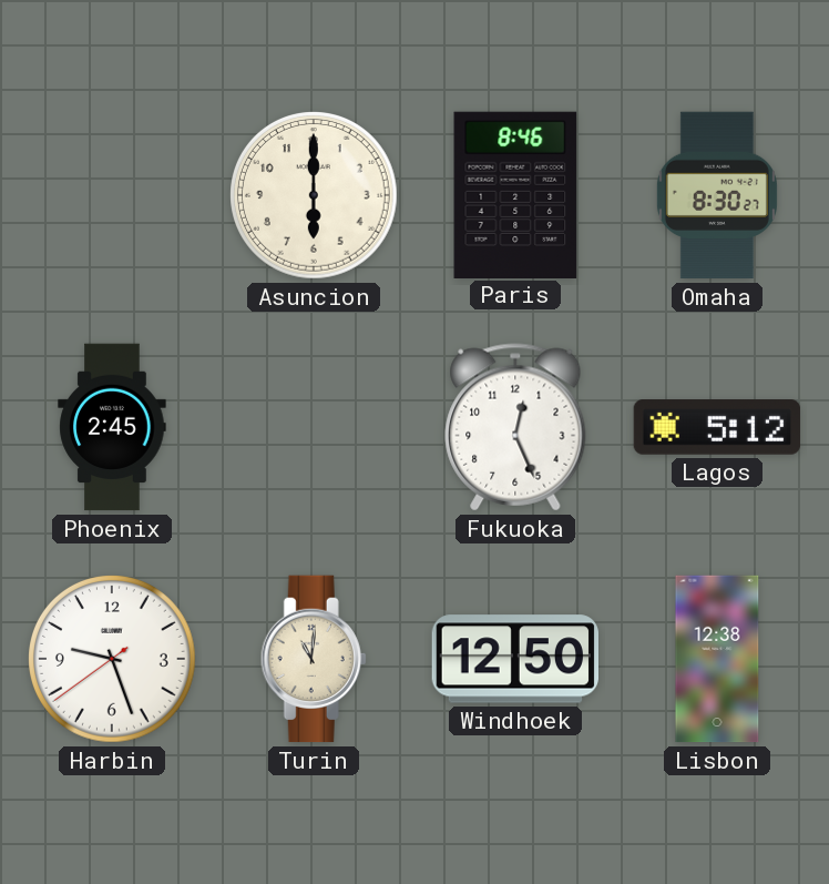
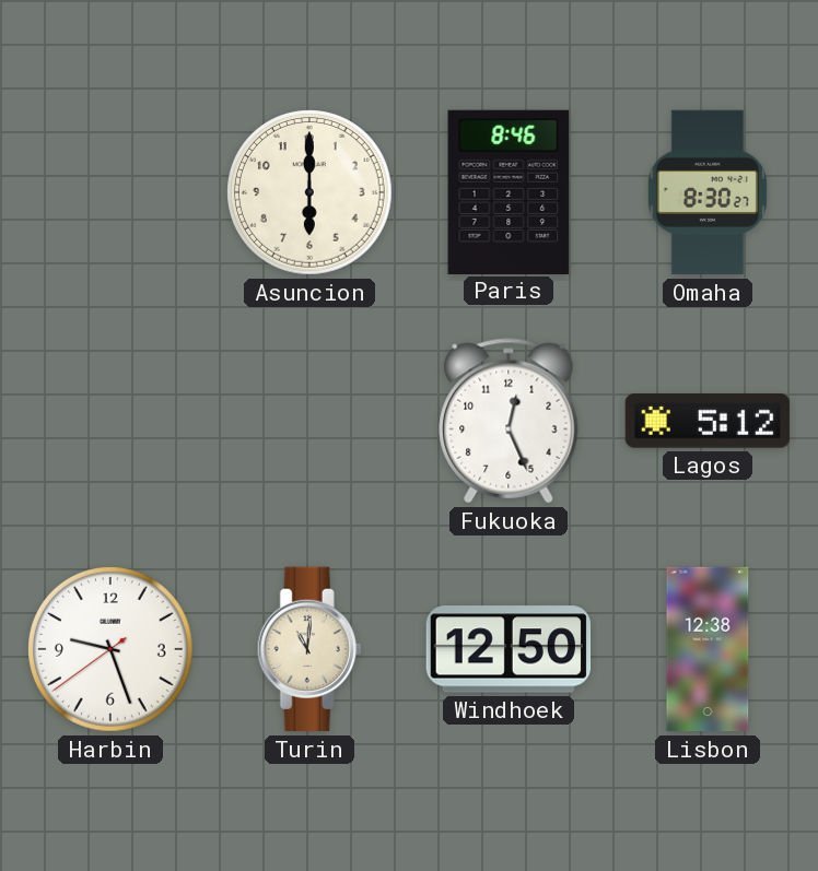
Phoenix: 2:45 -> none
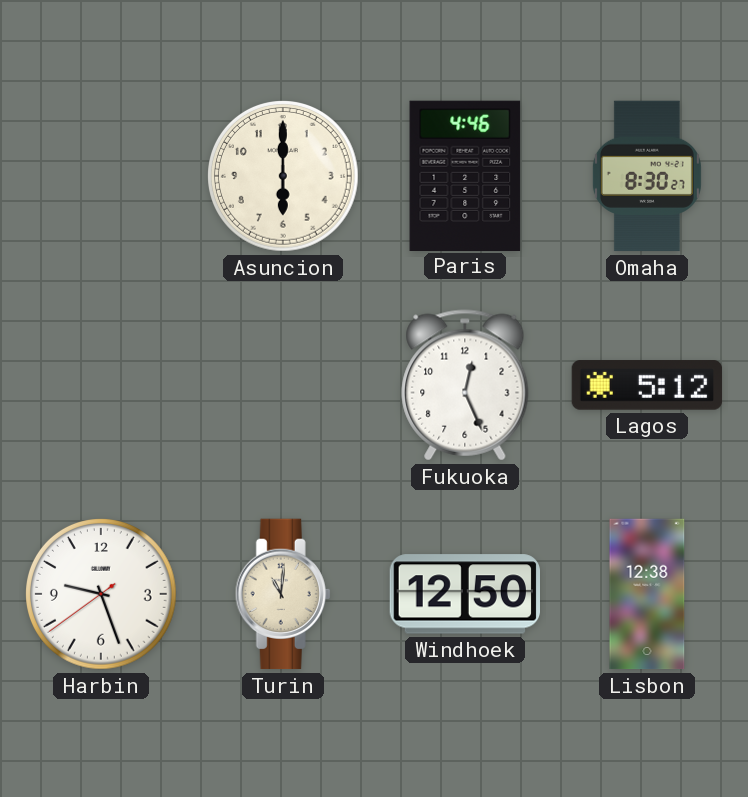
Paris: 8:46 -> 4:46
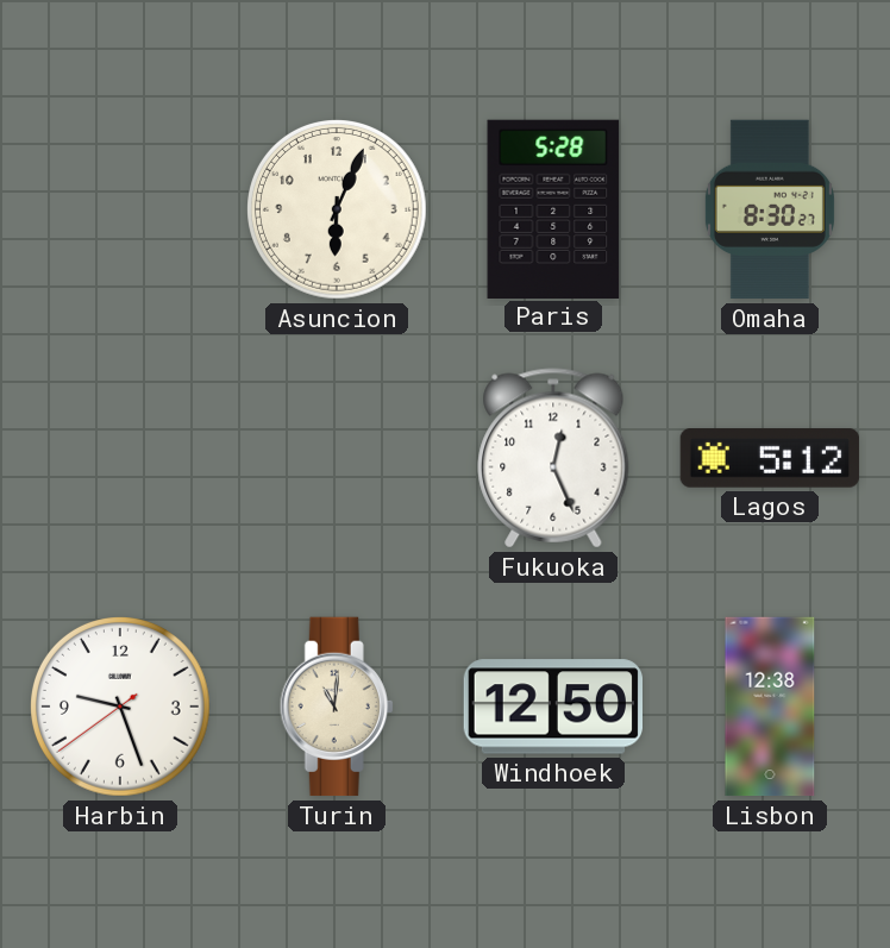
Asuncion: 6:00 -> 6:04
Paris: 4:46 -> 5:28
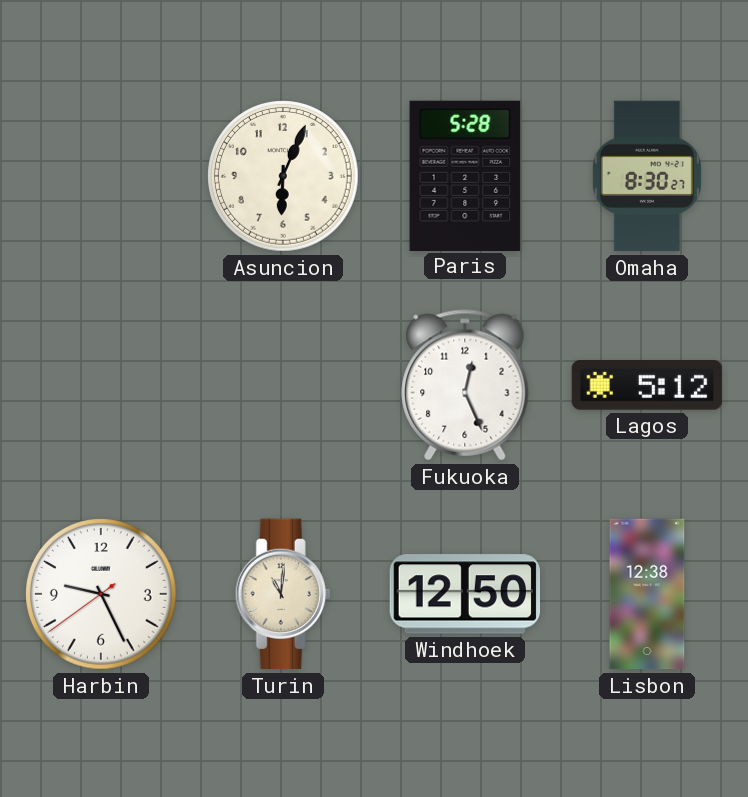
Harbin: 9:26 -> 9:25
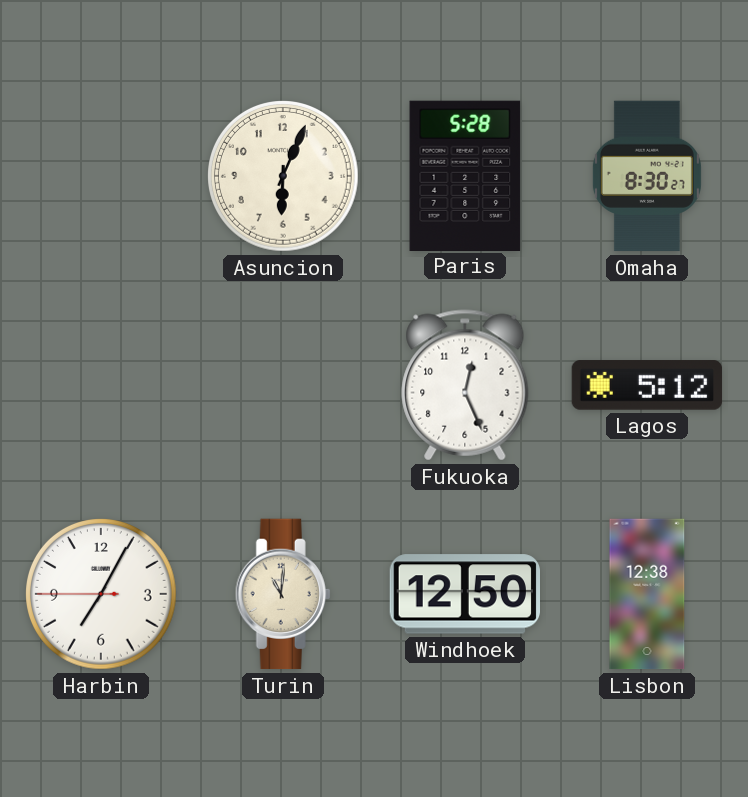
Harbin: 9:25 -> 7:04
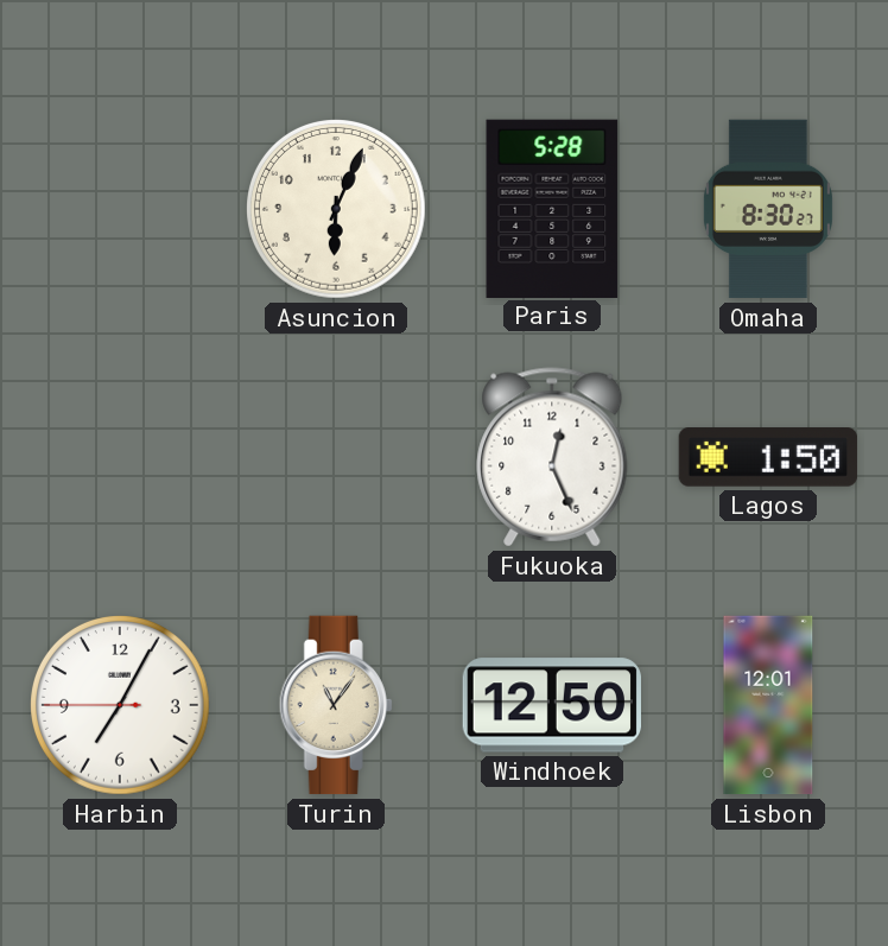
Lagos: 5:12 -> 1:50
Turin: 11:01 -> 11:06
Lisbon: 12:38 -> 12:01
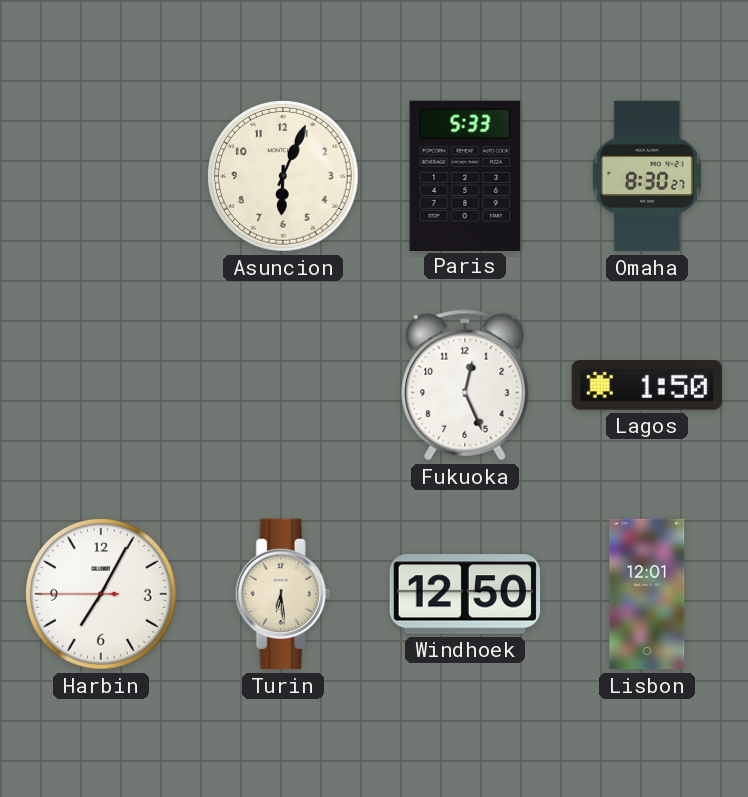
Paris: 5:28 -> 5:33
Turin: 11:06 -> 6:29
